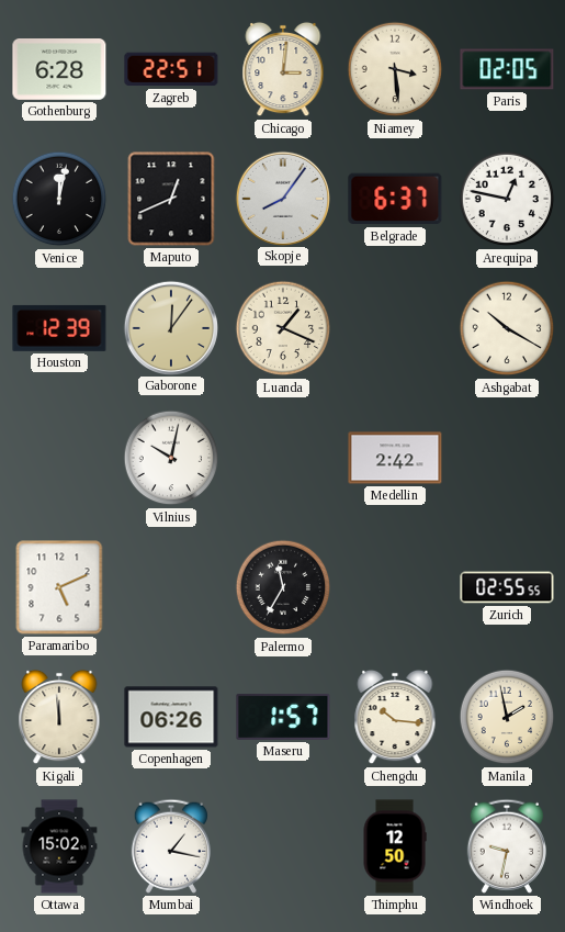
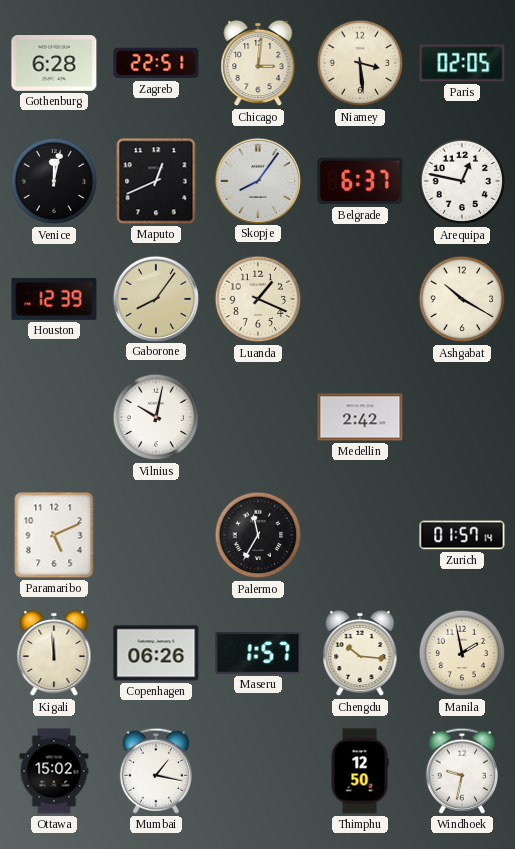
Gaborone: 12:06 -> 8:06
Zurich: 02:55 -> 01:57
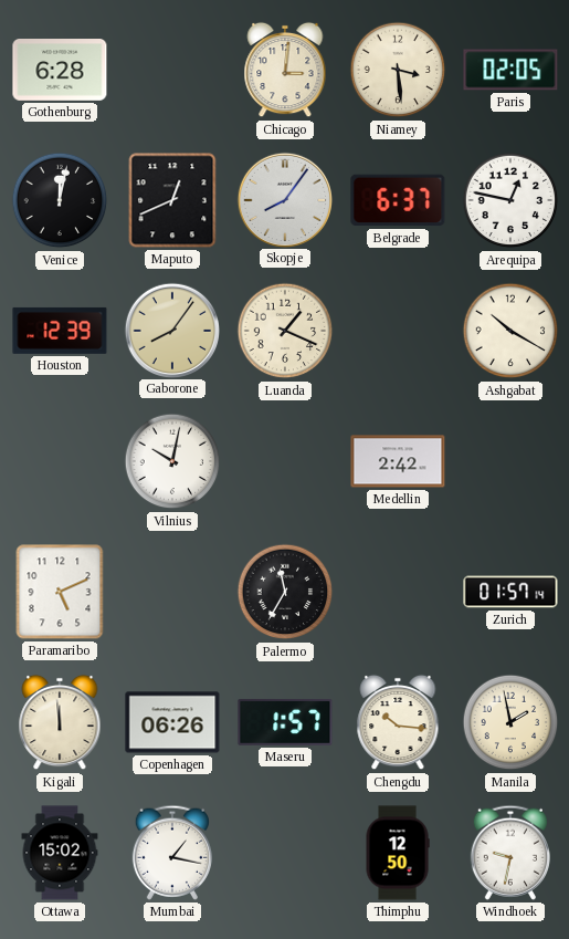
Zagreb: 22:51 -> none
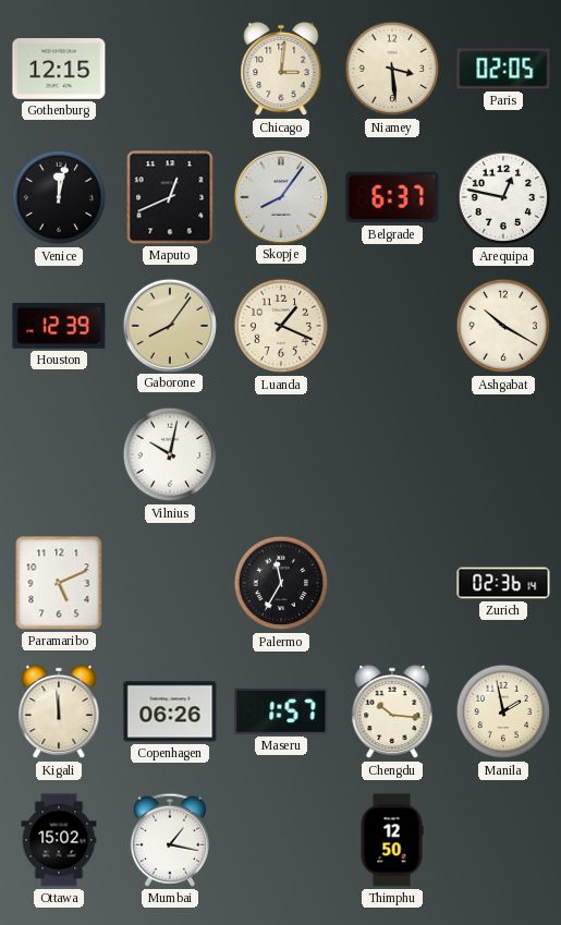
Gothenburg: 6:28 -> 12:15
Medellin: 2:42 -> none
Zurich: 01:57 -> 02:36
Windhoek: 9:32 -> none
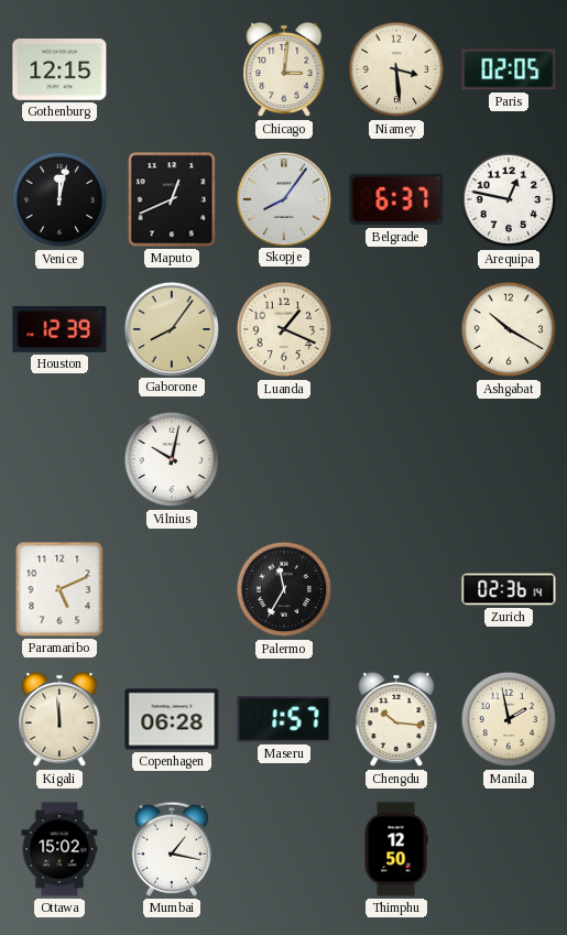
Copenhagen: 06:26 -> 06:28
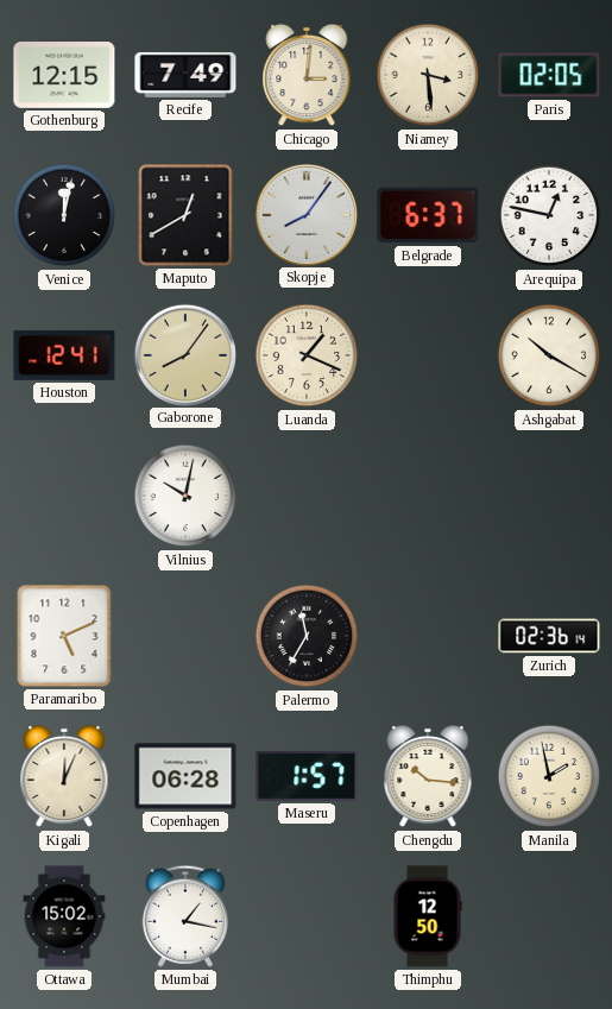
Recife: none -> 7:49
Maputo: 12:41 -> 12:40
Houston: 12:39 -> 12:41
Kigali: 11:59 -> 12:04
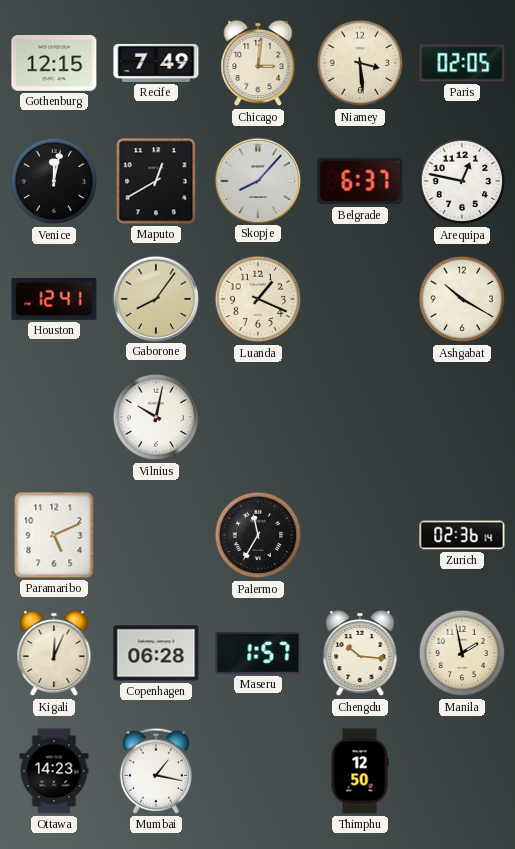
Skopje: 8:06 -> 8:07
Ottawa: 15:02 -> 14:23
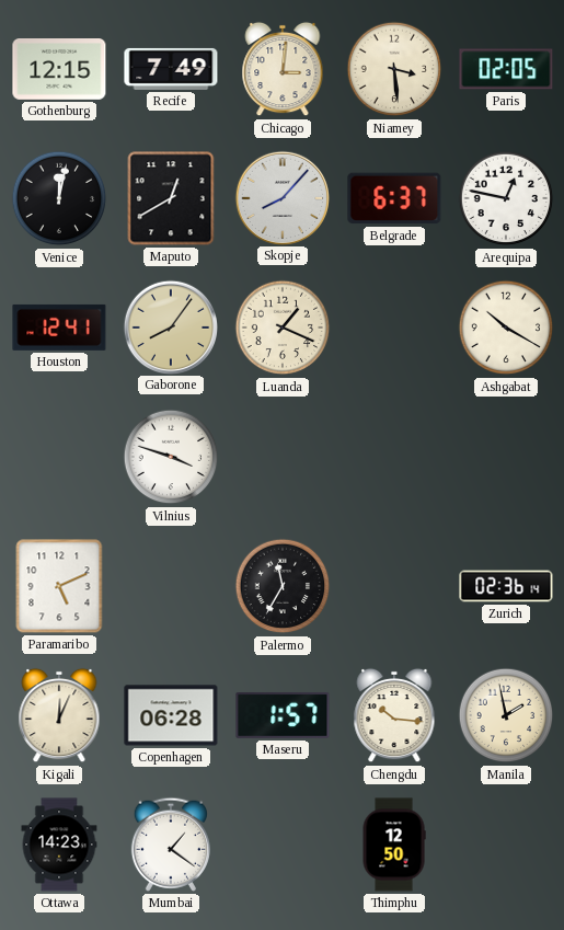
Vilnius: 10:02 -> 3:48
Mumbai: 1:17 -> 1:21
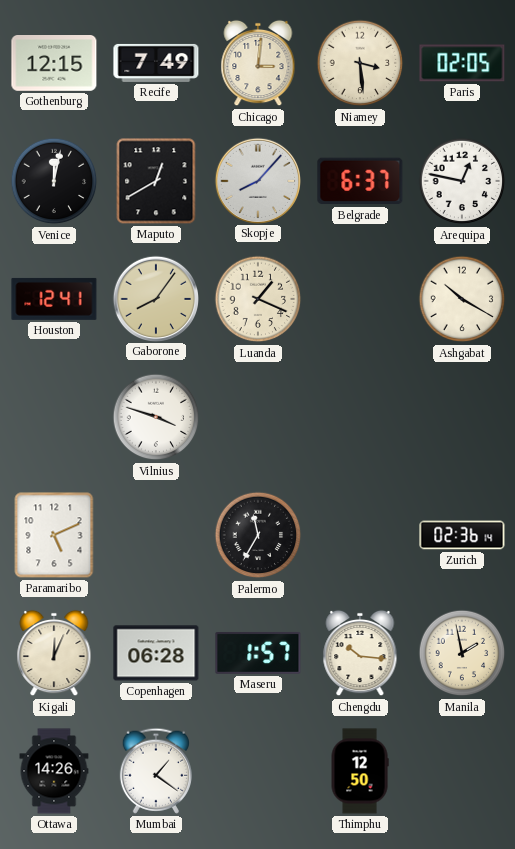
Ottawa: 14:23 -> 14:26
